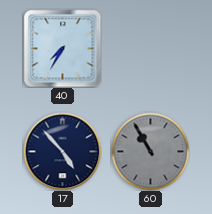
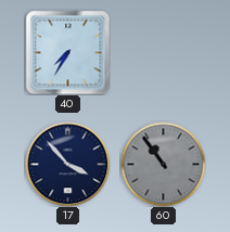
17: 4:53 -> 3:53
60: 10:55 -> 10:54
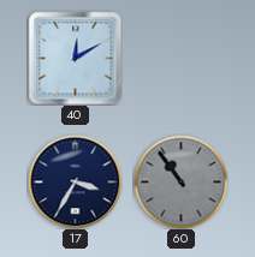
40: 7:35 -> 12:10
17: 3:53 -> 3:35
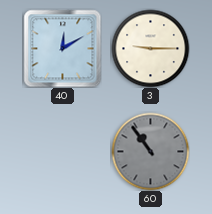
3: none -> 9:15
17: 3:35 -> none
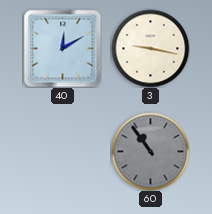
3: 9:15 -> 9:17
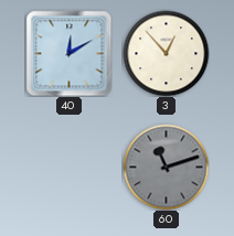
3: 9:17 -> 12:53
60: 10:54 -> 11:12
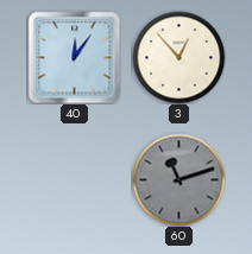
40: 12:10 -> 12:06
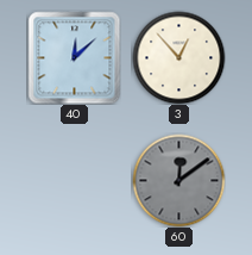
40: 12:06 -> 12:08
60: 11:12 -> 12:09
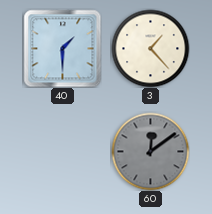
40: 12:08 -> 1:30
3: 12:53 -> 1:23
